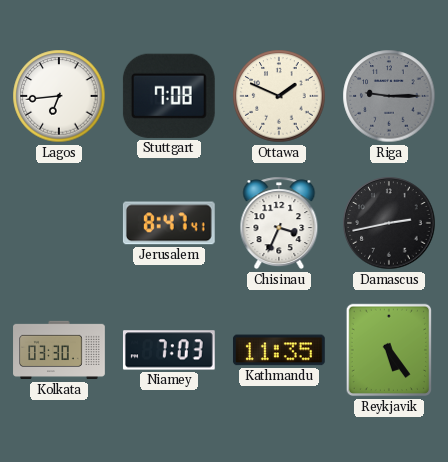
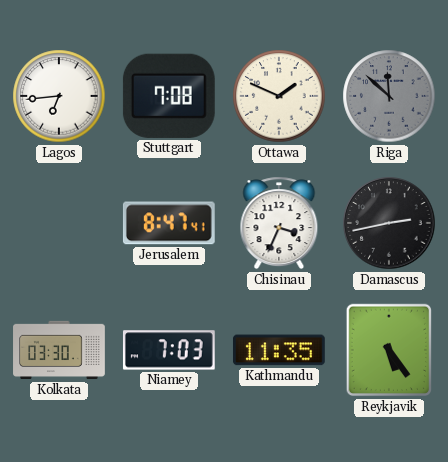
Riga: 9:15 -> 11:52
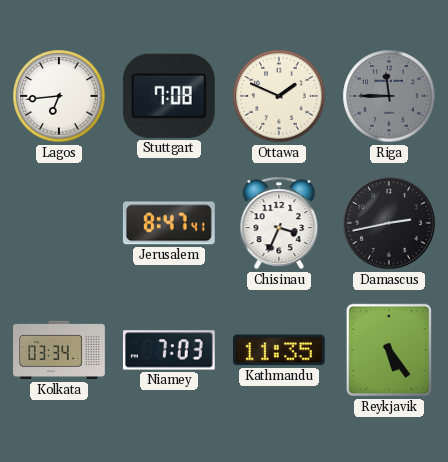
Riga: 11:52 -> 11:45
Kolkata: 03:30 -> 03:34
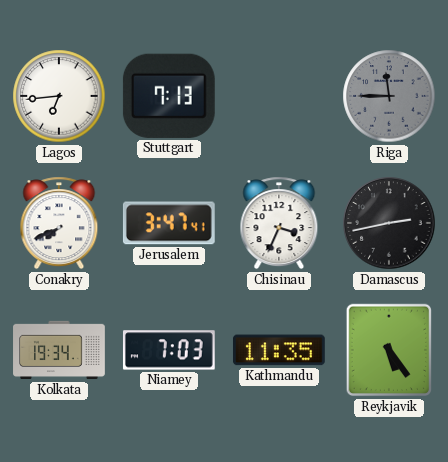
Stuttgart: 7:08 -> 7:13
Ottawa: 1:49 -> none
Conakry: none -> 7:41
Jerusalem: 8:47 -> 3:47
Kolkata: 03:34 -> 19:34
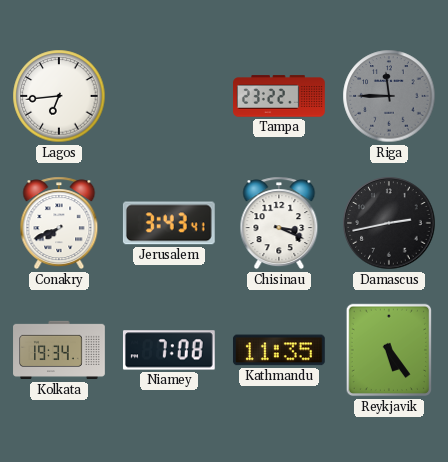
Stuttgart: 7:13 -> none
Tampa: none -> 23:22
Jerusalem: 3:47 -> 3:43
Chisinau: 3:34 -> 3:19
Niamey: 7:03 -> 7:08
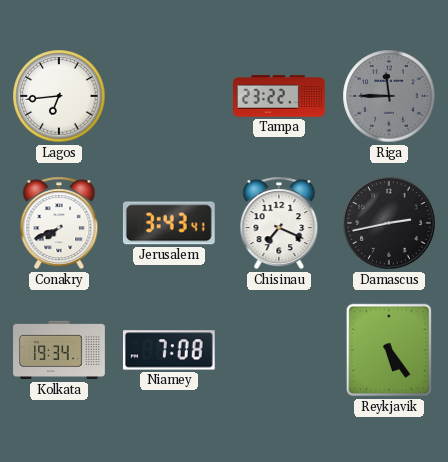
Chisinau: 3:19 -> 7:19
Kathmandu: 11:35 -> none
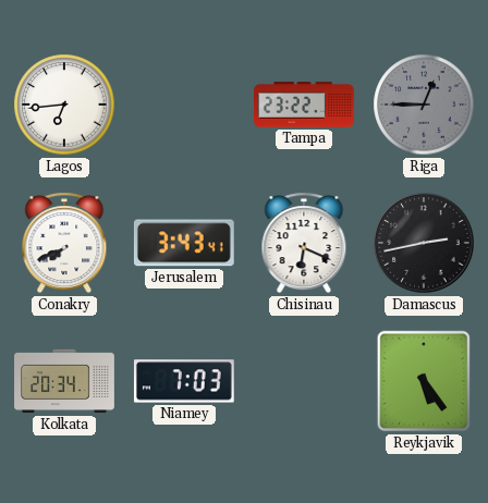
Riga: 11:45 -> 12:45
Chisinau: 7:19 -> 6:19
Kolkata: 19:34 -> 20:34
Niamey: 7:08 -> 7:03
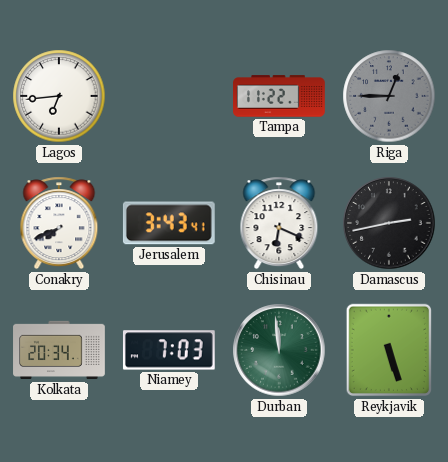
Tampa: 23:22 -> 11:22
Durban: none -> 11:59
Reykjavik: 5:24 -> 5:27
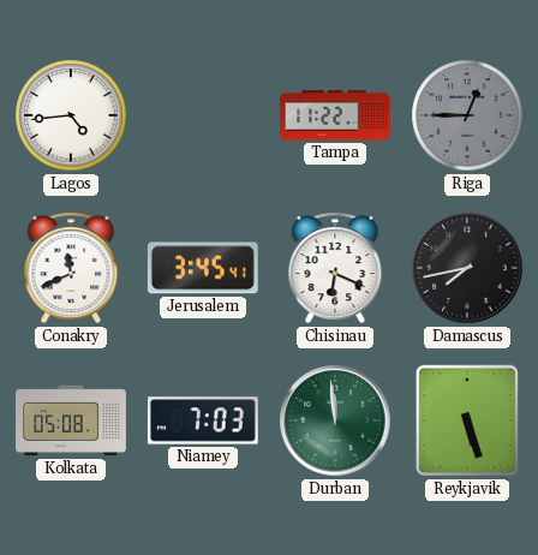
Lagos: 6:44 -> 4:44
Conakry: 7:41 -> 11:41
Jerusalem: 3:43 -> 3:45
Damascus: 2:43 -> 7:43
Kolkata: 20:34 -> 05:08
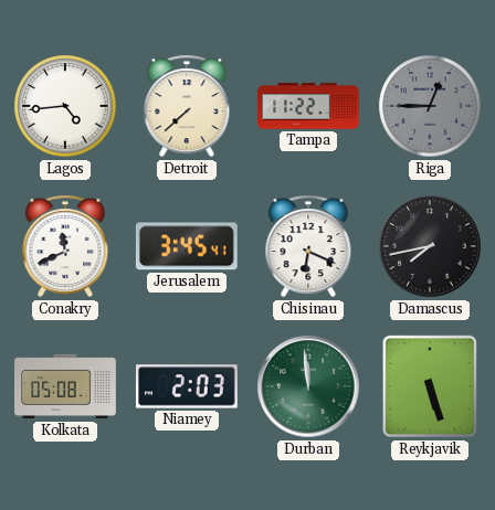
Detroit: none -> 7:38
Niamey: 7:03 -> 2:03
